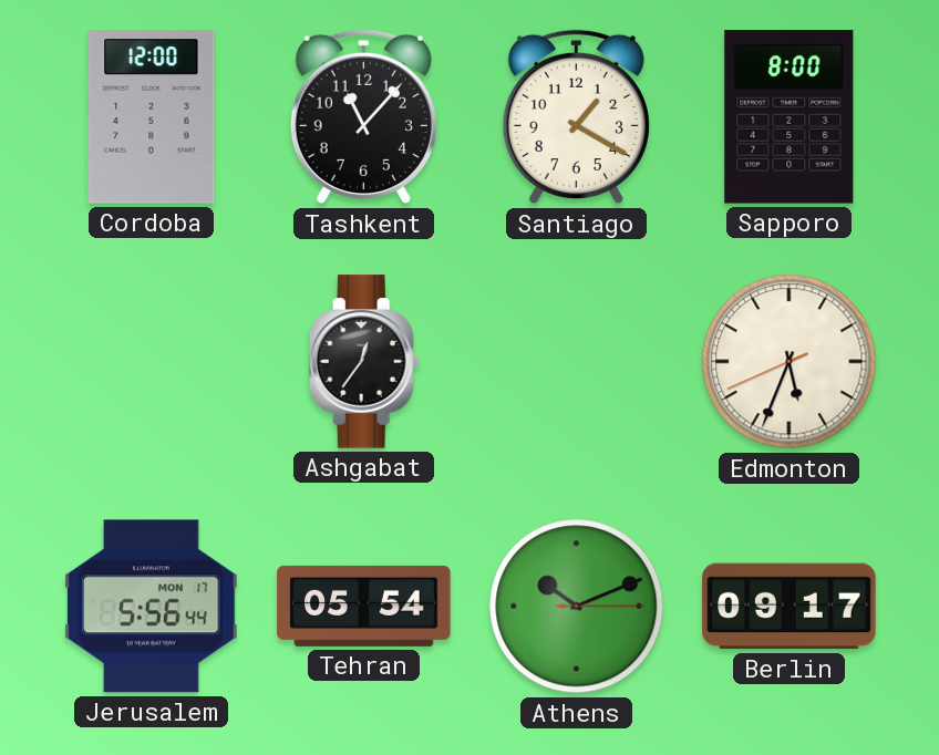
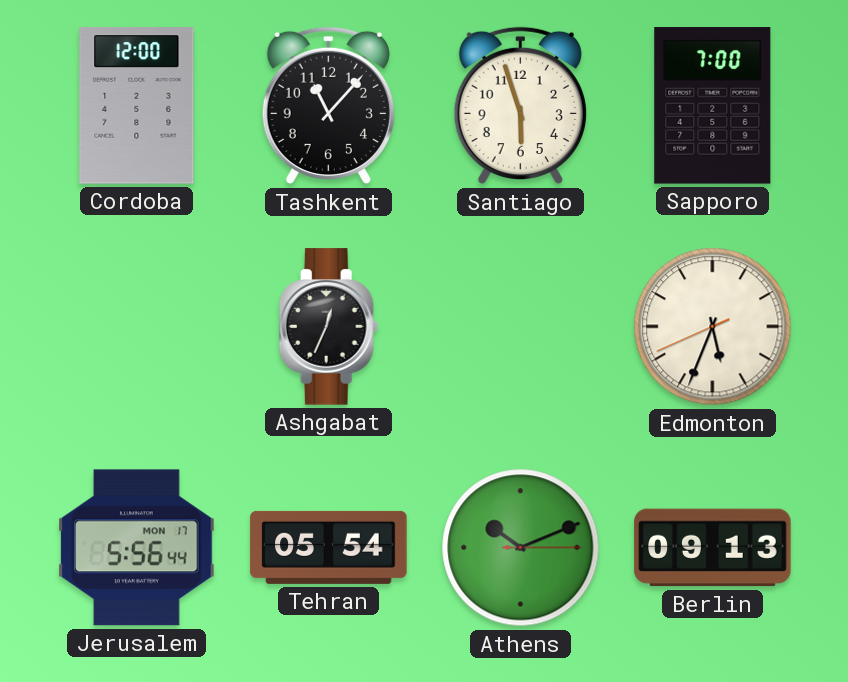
Santiago: 1:20 -> 5:57
Sapporo: 8:00 -> 7:00
Ashgabat: 12:36 -> 12:34
Berlin: 09:17 -> 09:13
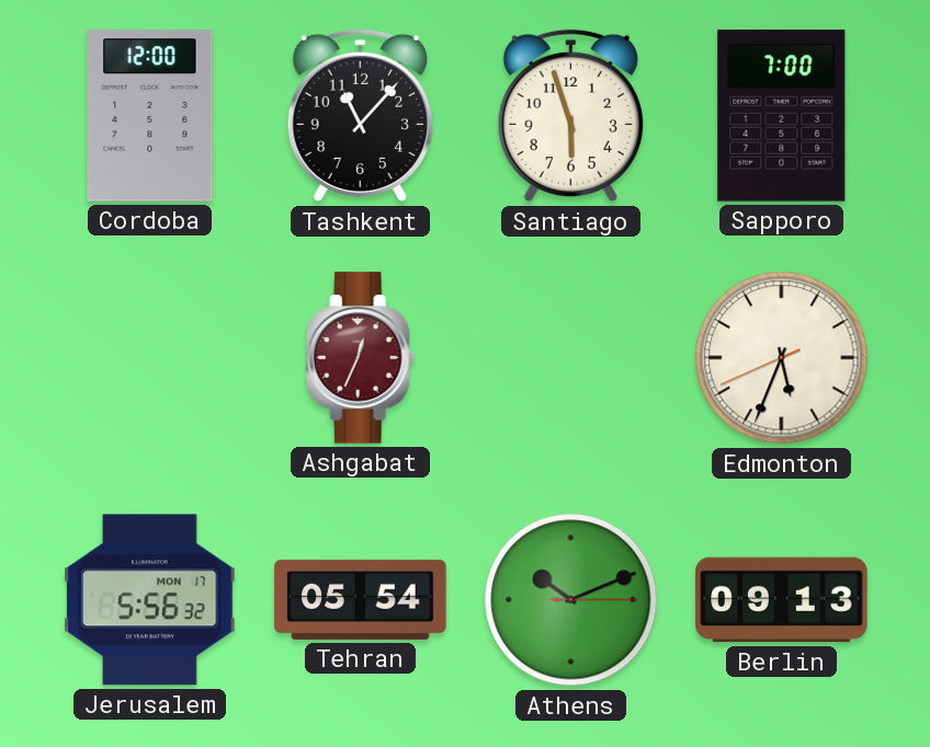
Ashgabat dial: black -> burgundy
Jerusalem: 5:56:44 -> 5:56:32
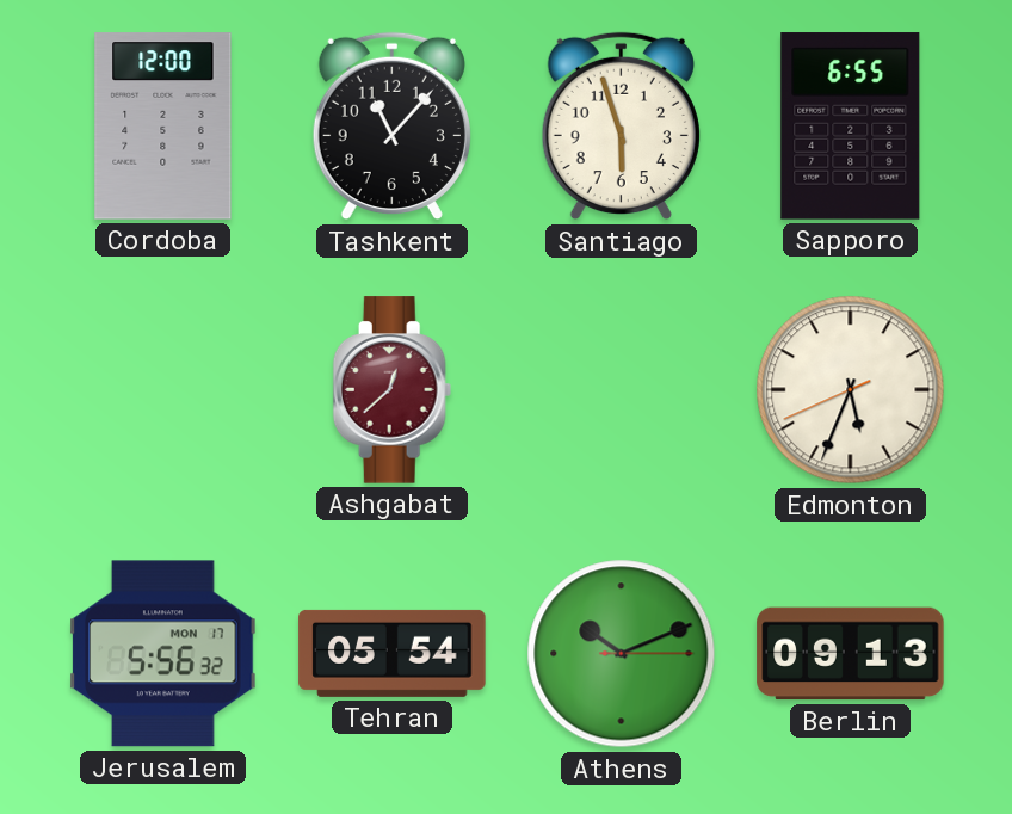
Sapporo: 7:00 -> 6:55
Ashgabat: 12:34 -> 12:38
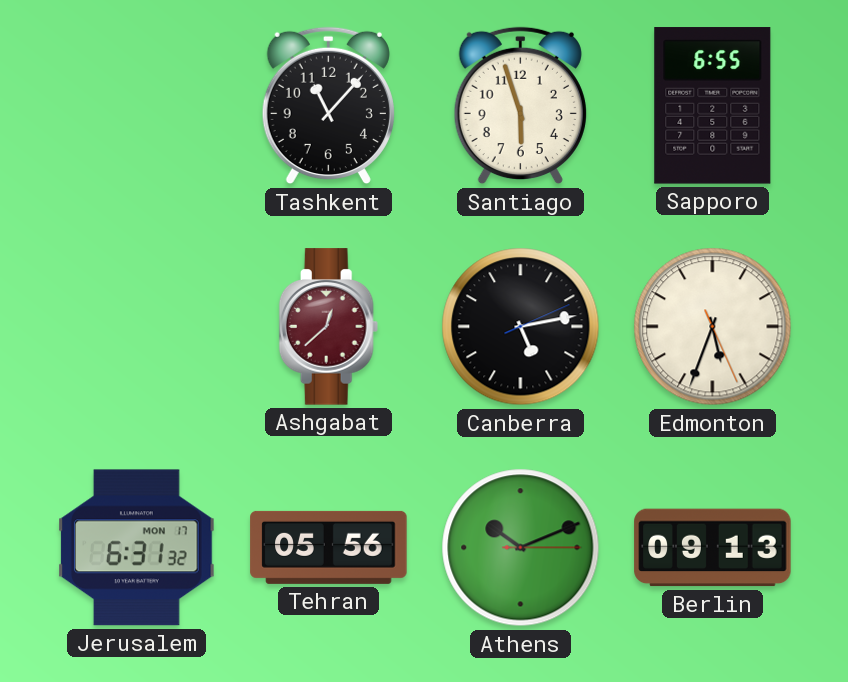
Cordoba: 12:00 -> none
Canberra: none -> 5:13
Edmonton: 5:33:41 -> 5:33:26
Jerusalem: 5:56 -> 6:31
Tehran: 05:54 -> 05:56
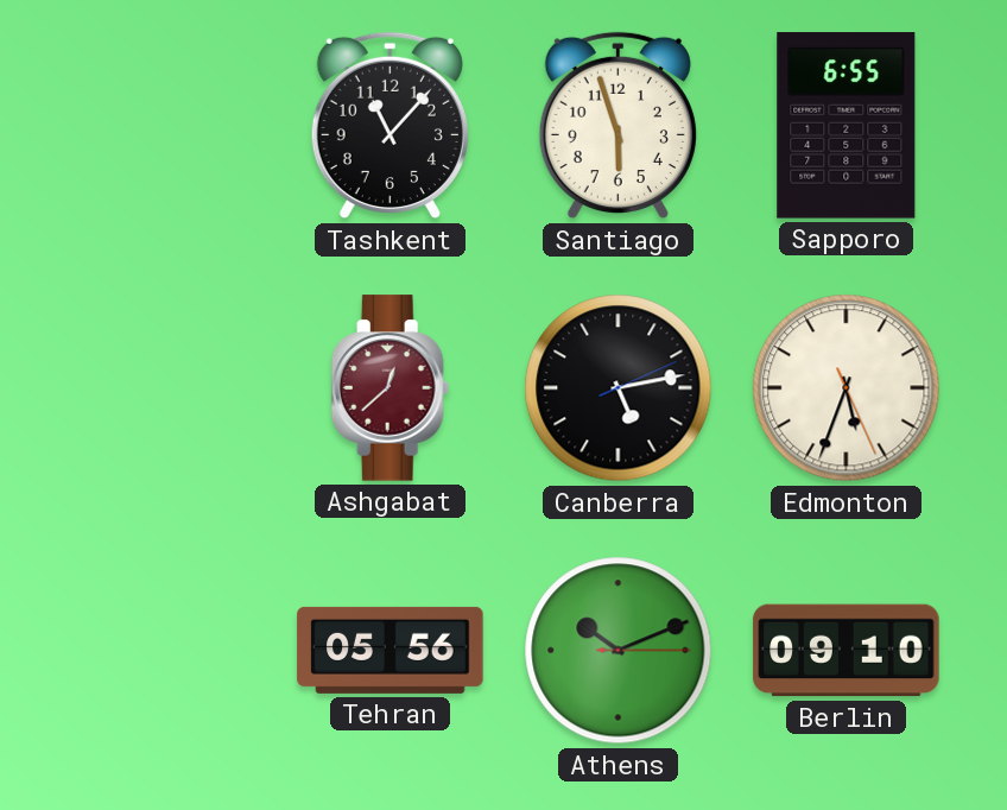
Jerusalem: 6:31 -> none
Berlin: 09:13 -> 09:10
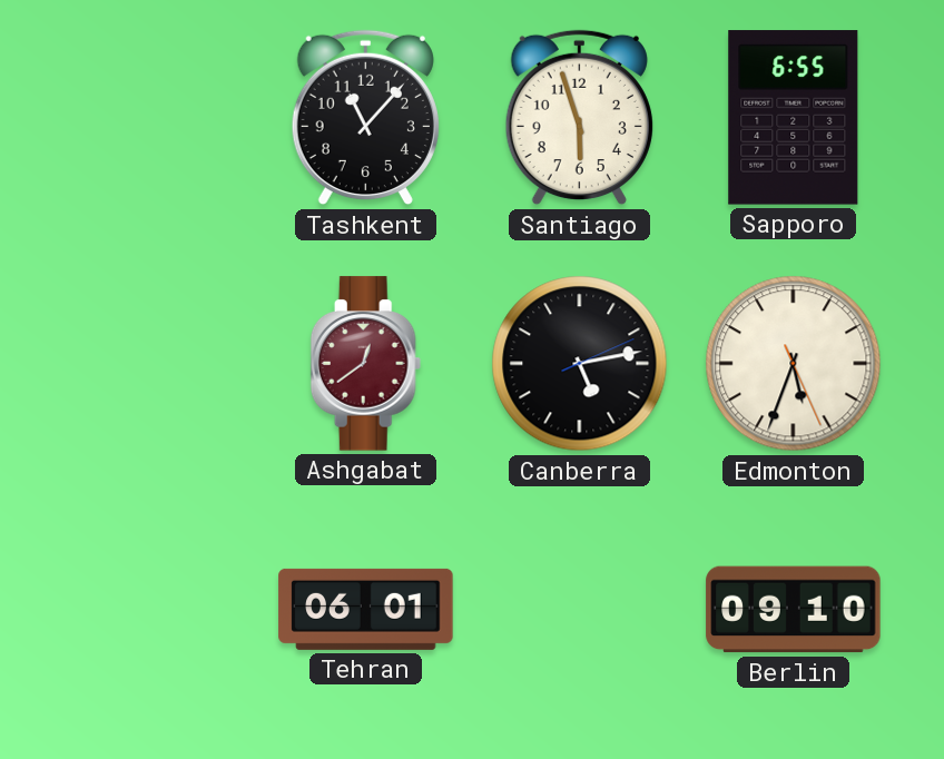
Ashgabat: 12:38 -> 12:39
Tehran: 05:56 -> 06:01
Athens: 10:11 -> none
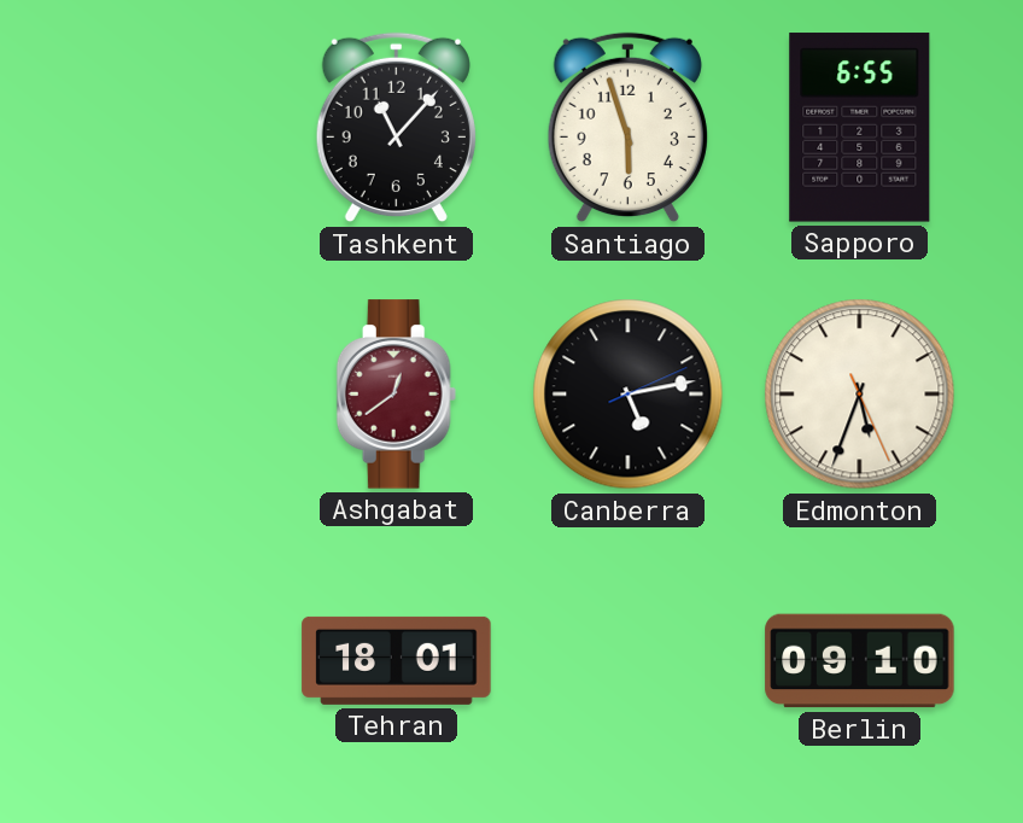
Tehran: 06:01 -> 18:01
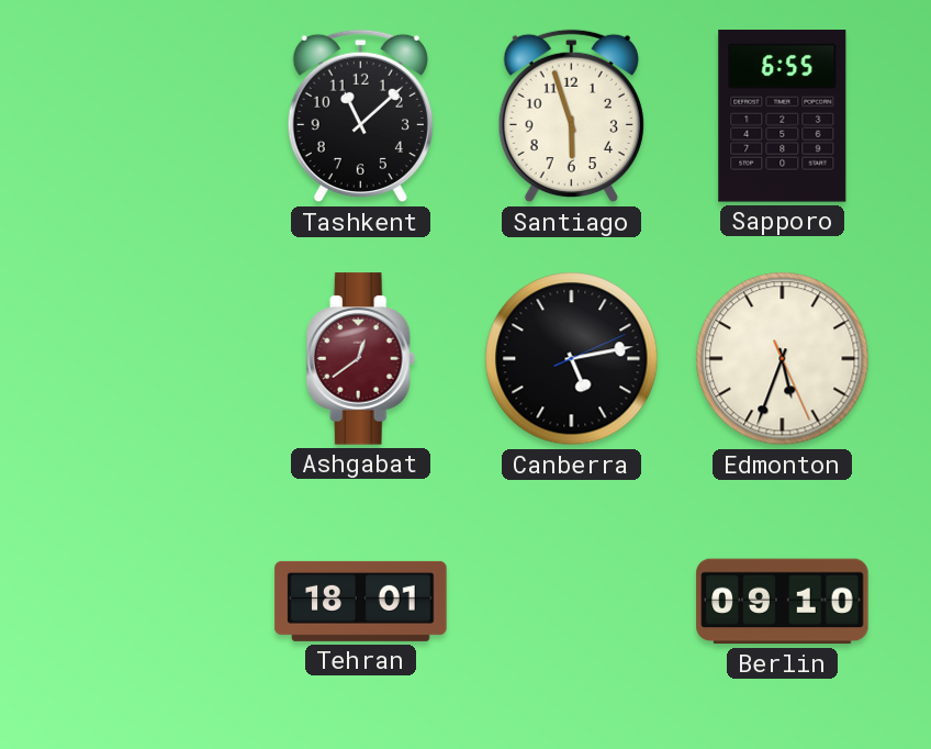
Tashkent: 11:07 -> 11:08
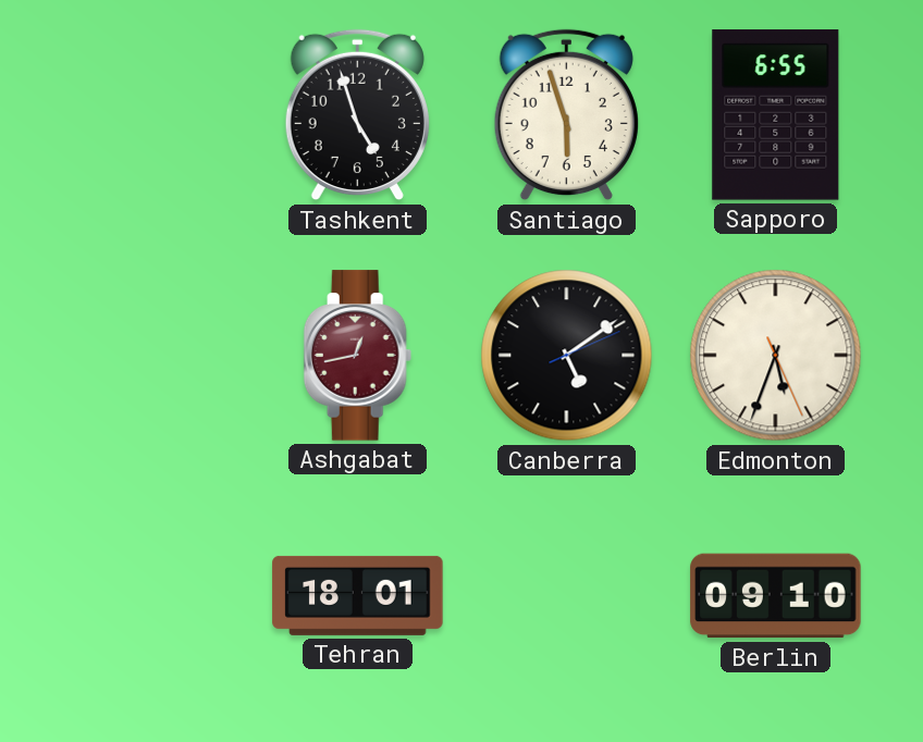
Tashkent: 11:08 -> 4:57
Ashgabat: 12:39 -> 12:43
Canberra: 5:13 -> 5:09
